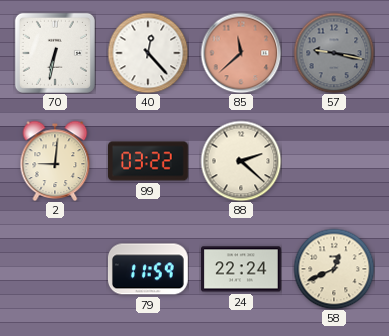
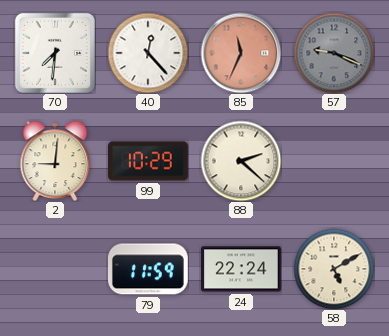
70: 6:32 -> 7:31
85: 11:38 -> 11:34
57: 9:17 -> 9:19
99: 03:22 -> 10:29
58: 12:41 -> 5:10
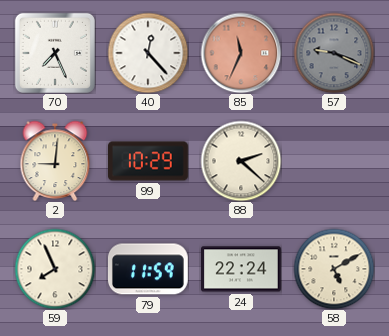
70: 7:31 -> 7:26
59: none -> 7:56
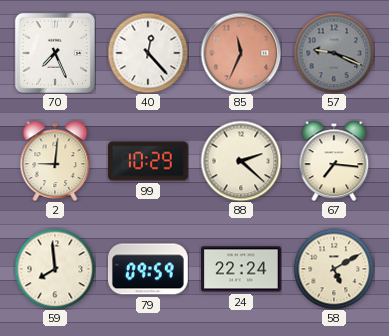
67: none -> 7:16
59: 7:56 -> 7:59
79: 11:59 -> 09:59
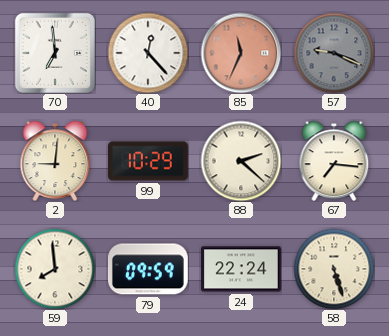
70: 7:26 -> 6:59
58: 5:10 -> 5:27
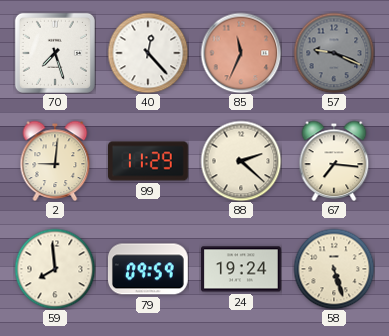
70: 6:59 -> 7:27
99: 10:29 -> 11:29
24: 22:24 -> 19:24
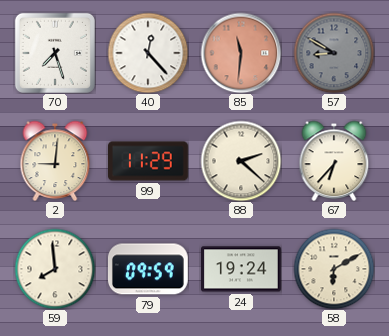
85: 11:34 -> 11:31
57: 9:19 -> 8:50
67: 7:16 -> 6:37
58: 5:27 -> 6:10
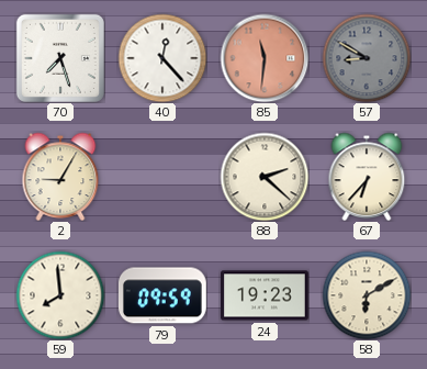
2: 9:01 -> 9:05
99: 11:29 -> none
24: 19:24 -> 19:23
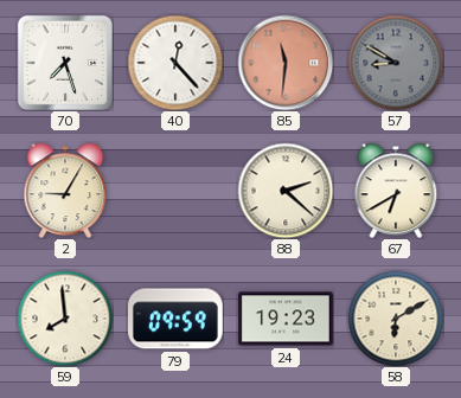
67: 6:37 -> 6:40
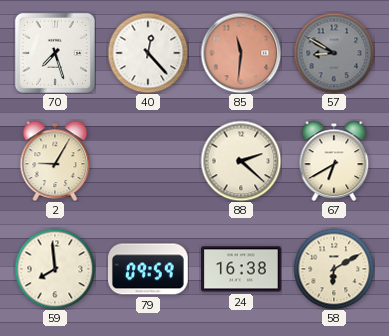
24: 19:23 -> 16:38
